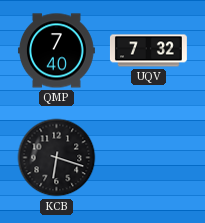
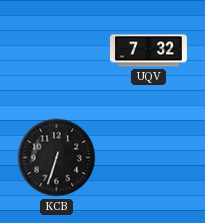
QMP: 7:40 -> none
KCB: 6:18 -> 6:33
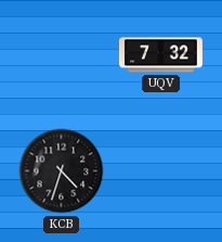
KCB: 6:33 -> 4:33
